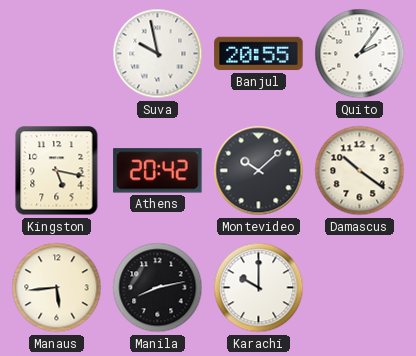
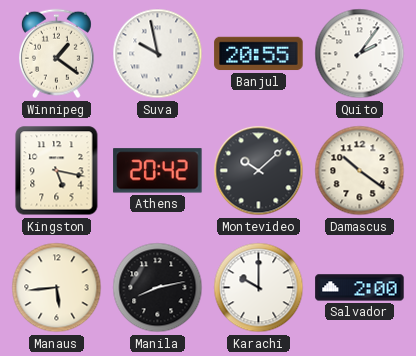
Winnipeg: none -> 1:21
Salvador: none -> 2:00
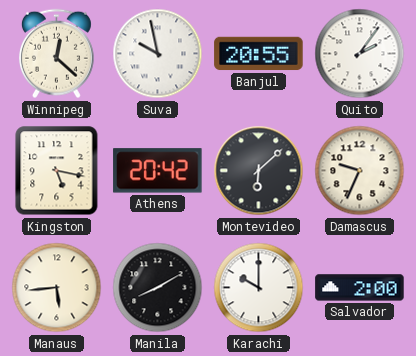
Winnipeg: 1:21 -> 12:22
Montevideo: 10:08 -> 6:08
Damascus: 10:21 -> 9:34
Manila: 8:13 -> 8:10
